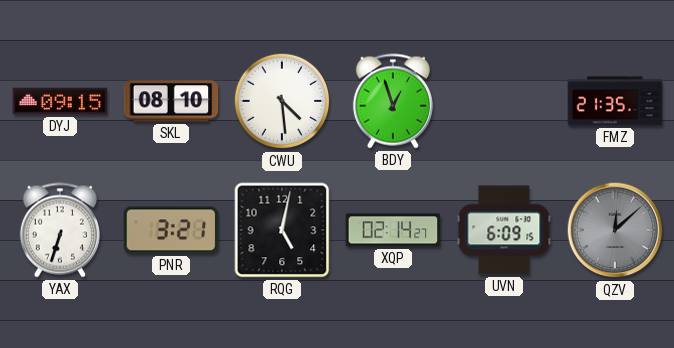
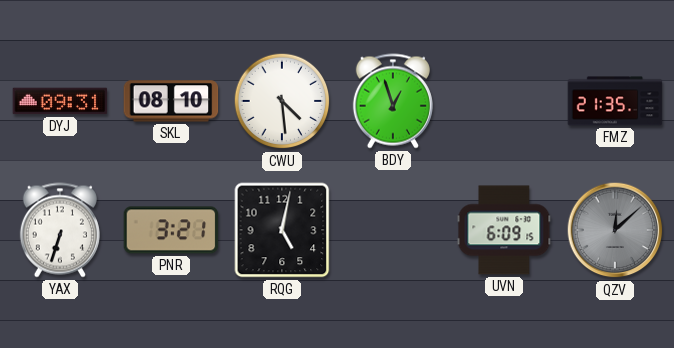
DYJ: 09:15 -> 09:31
XQP: 02:14 -> none
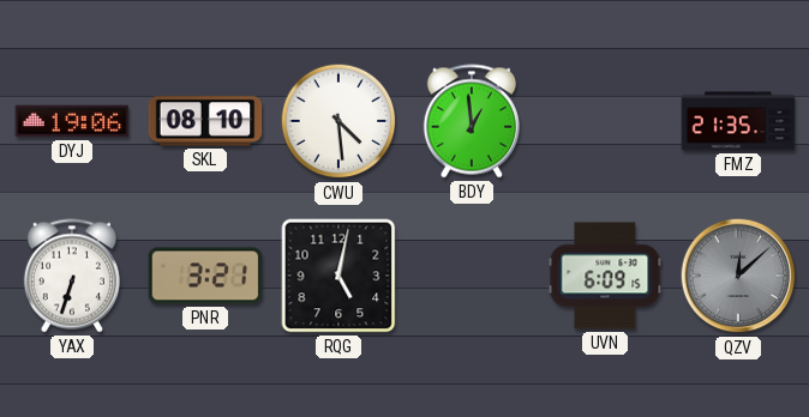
DYJ: 09:31 -> 19:06
BDY: 12:57 -> 12:59
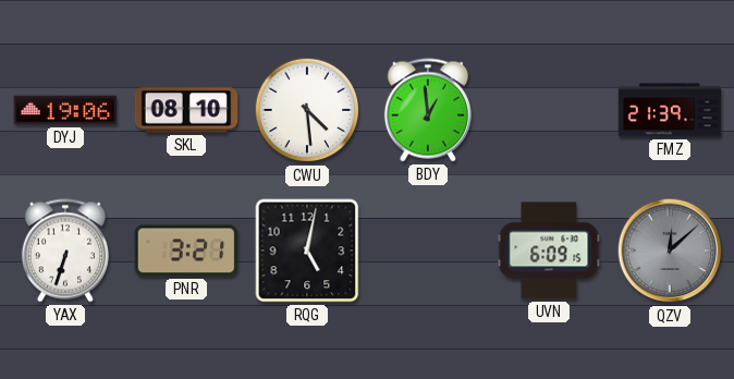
FMZ: 21:35 -> 21:39
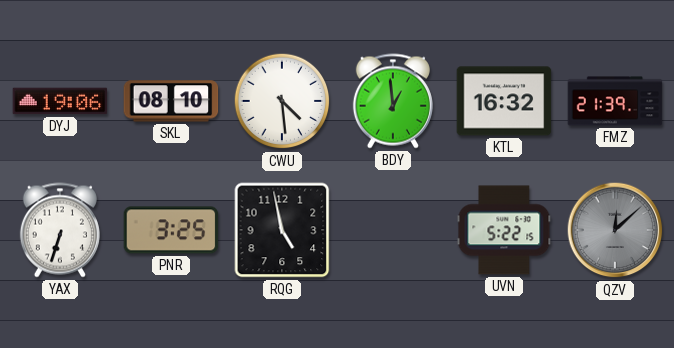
KTL: none -> 16:32
PNR: 3:21 -> 3:25
RQG: 5:02 -> 4:58
UVN: 6:09 -> 5:22
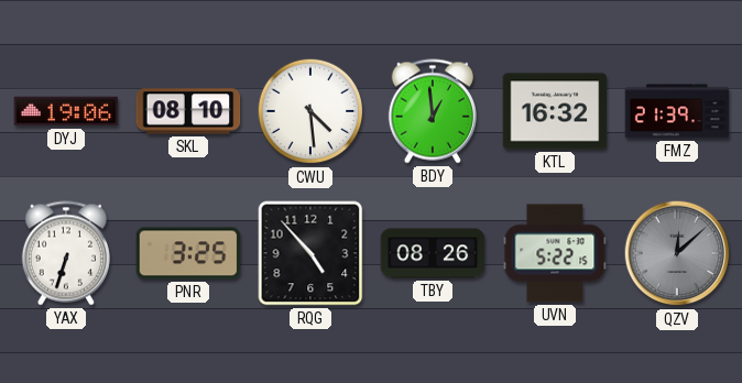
RQG: 4:58 -> 4:53
TBY: none -> 08:26
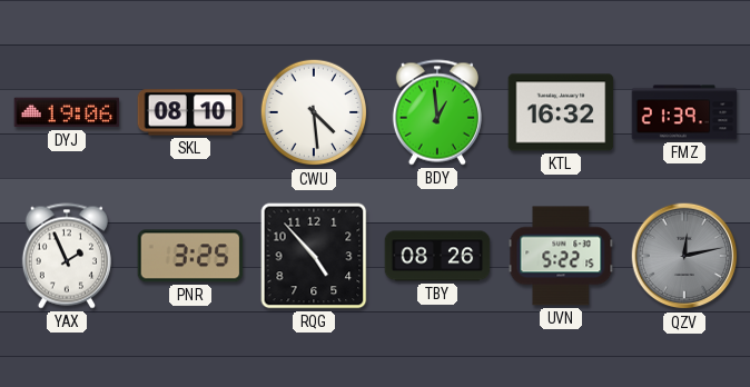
YAX: 6:33 -> 1:56
QZV: 12:08 -> 12:13
